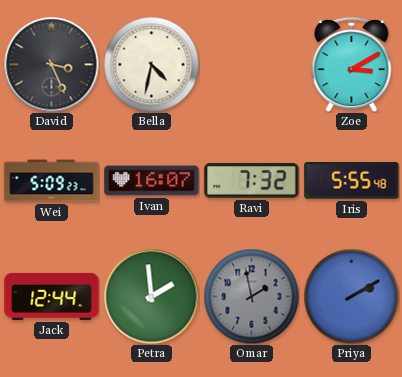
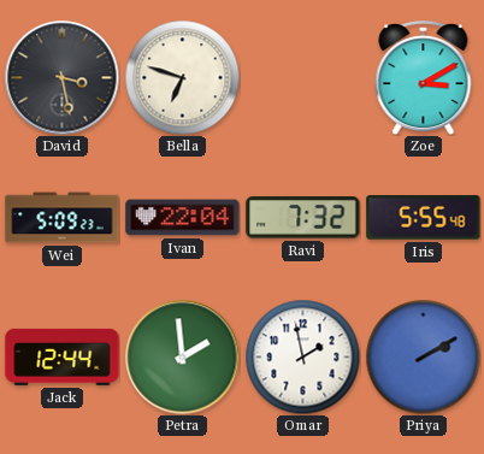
David: 3:26 -> 3:28
Bella: 4:32 -> 6:48
Ivan: 16:07 -> 22:04
Omar dial: grey -> white
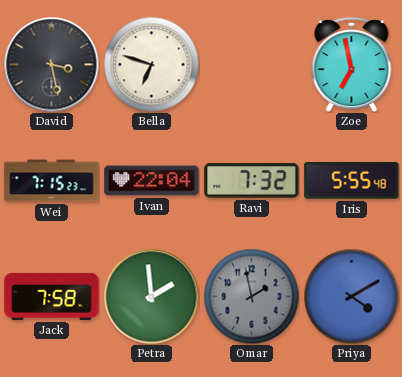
Zoe: 3:10 -> 6:58
Wei: 5:09 -> 7:15
Jack: 12:44 -> 7:58
Omar dial: white -> grey
Priya: 2:10 -> 4:10
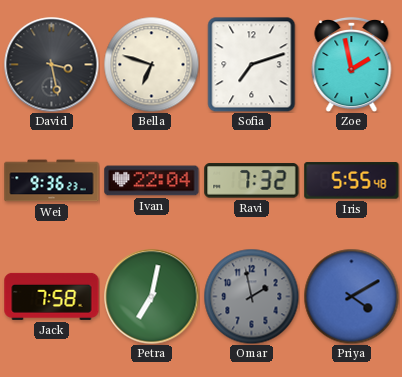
Sofia: none -> 7:12
Zoe: 6:58 -> 1:58
Wei: 7:15 -> 9:36
Petra: 1:59 -> 7:02
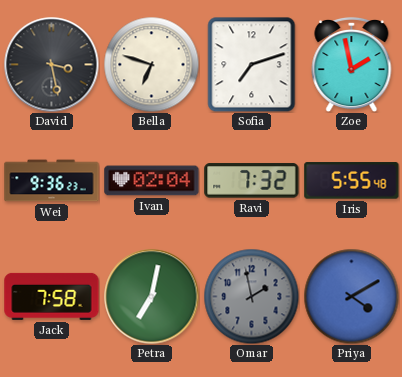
Ivan: 22:04 -> 02:04
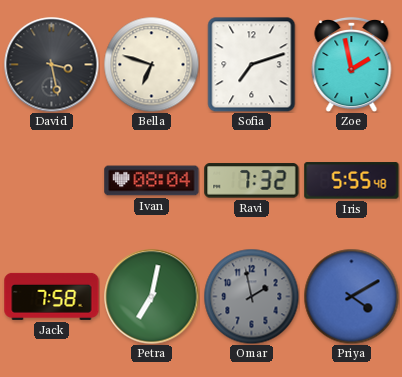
Wei: 9:36 -> none
Ivan: 02:04 -> 08:04
